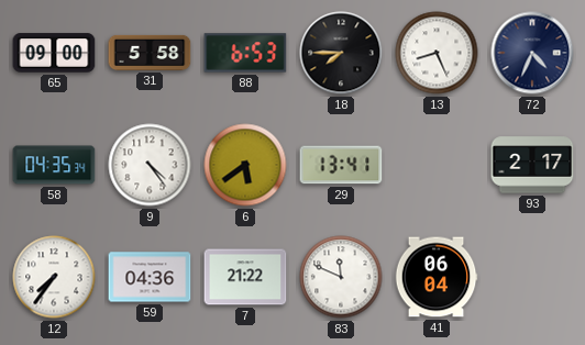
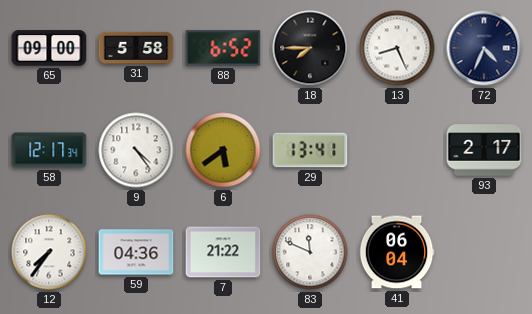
88: 6:53 -> 6:52
58: 04:35 -> 12:17
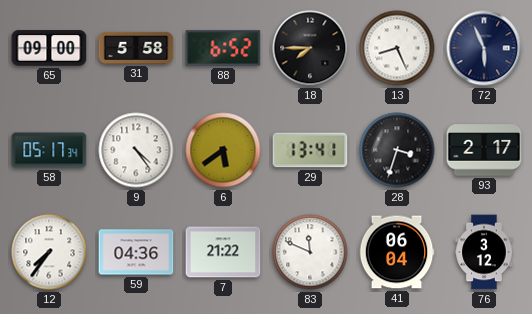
72: 4:34 -> 5:56
58: 12:17 -> 05:17
28: none -> 3:33
76: none -> 3:12
